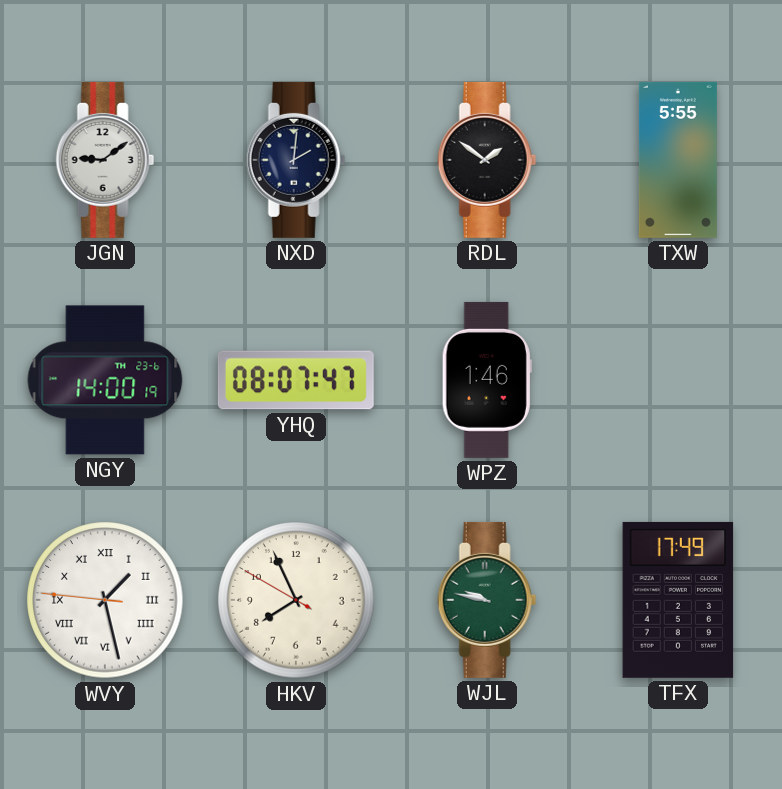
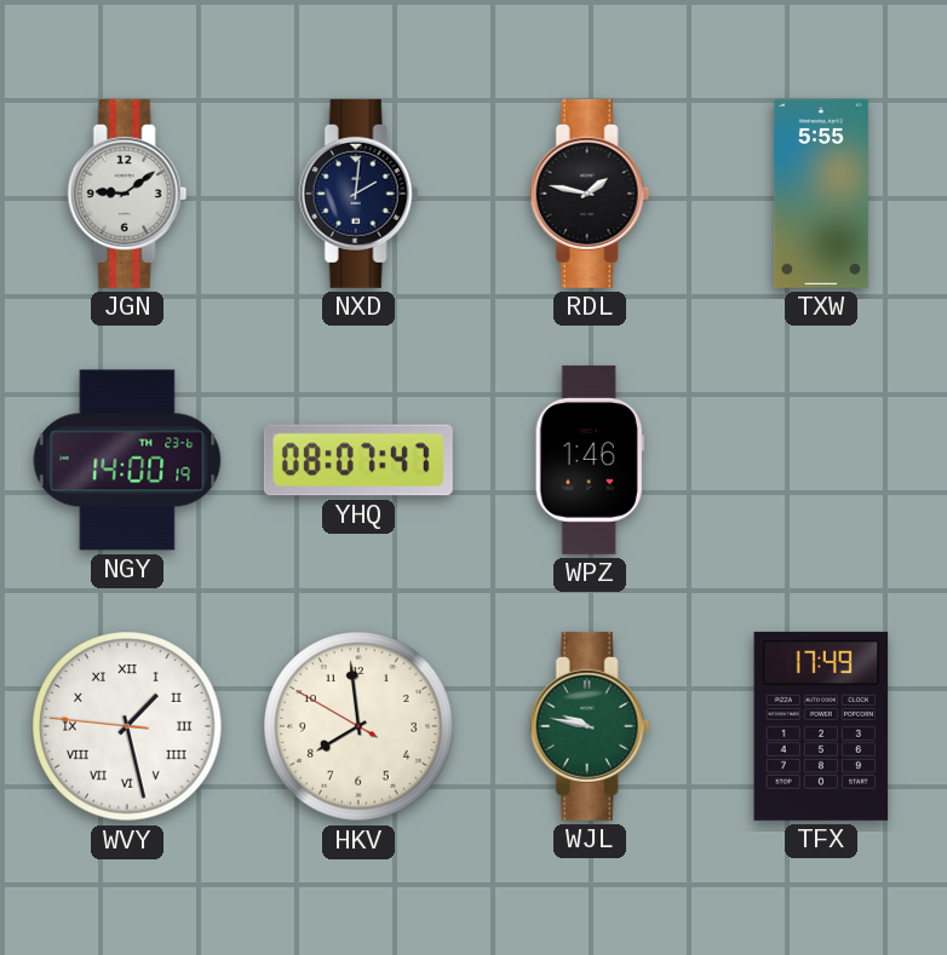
RDL: 1:51 -> 1:47
HKV: 7:55 -> 7:58
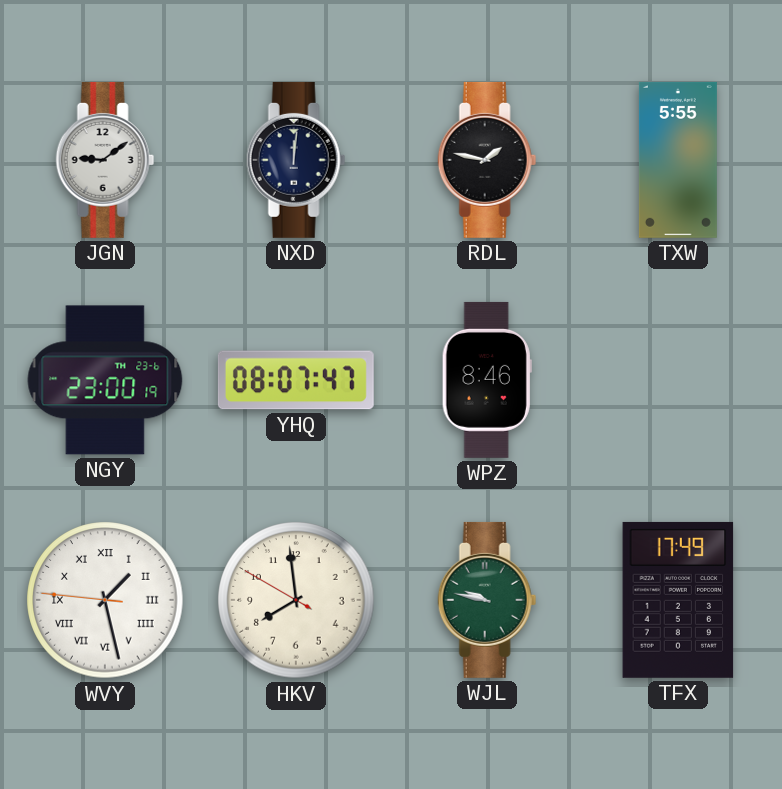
NXD: 2:01 -> 12:01
NGY: 14:00 -> 23:00
WPZ: 1:46 -> 8:46
